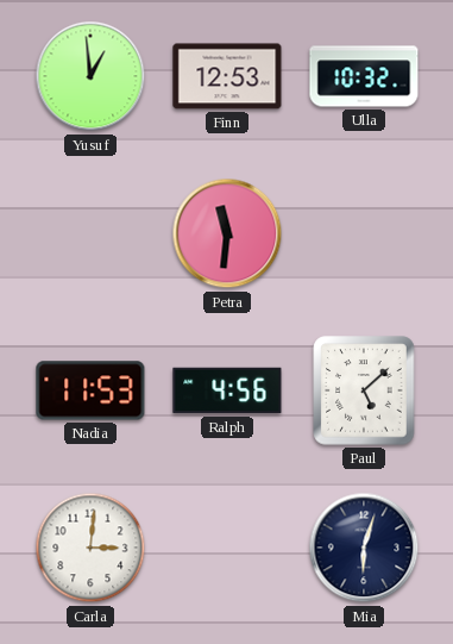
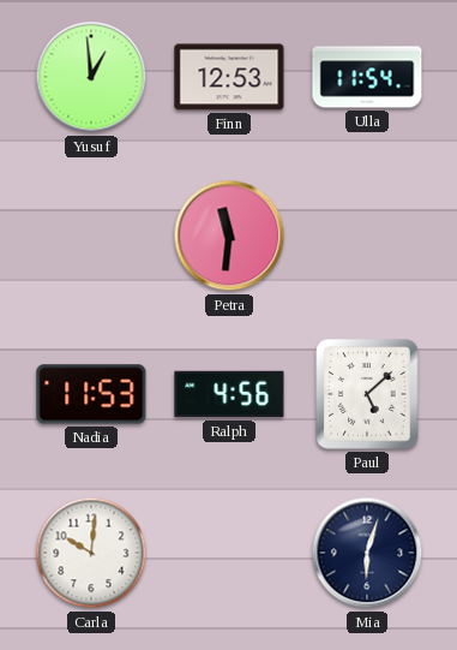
Ulla: 10:32 -> 11:54
Carla: 3:01 -> 10:01
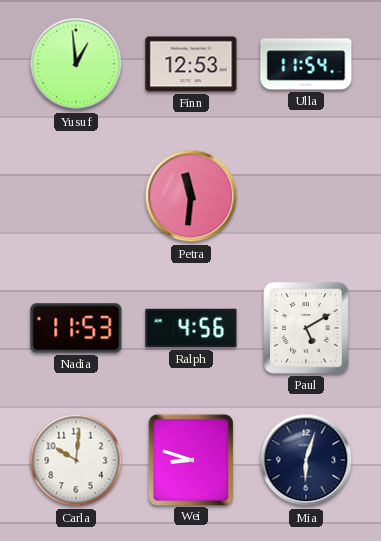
Paul: 5:08 -> 5:10
Wei: none -> 8:48
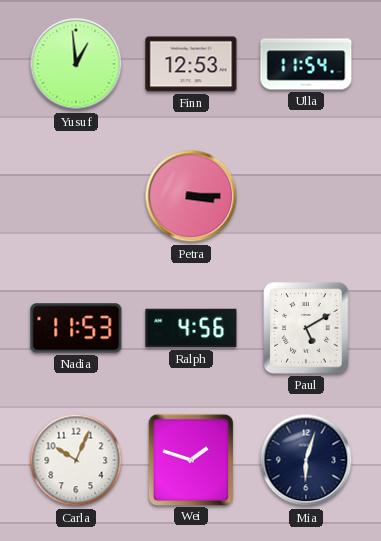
Petra: 11:31 -> 3:15
Carla: 10:01 -> 10:04
Wei: 8:48 -> 1:48
